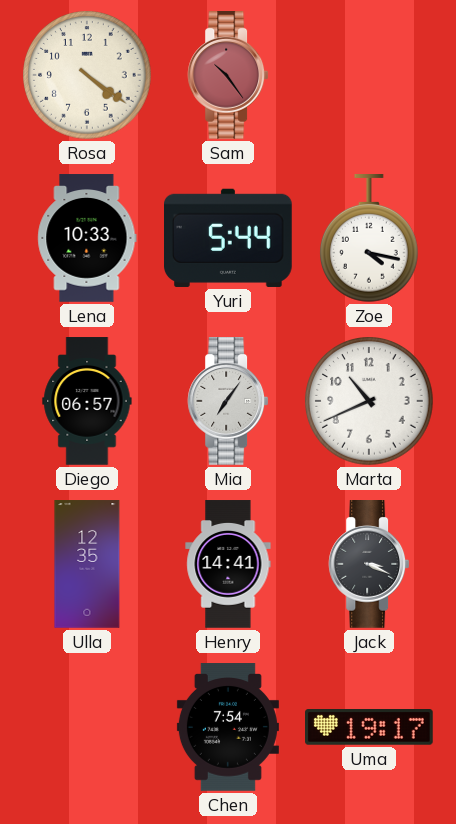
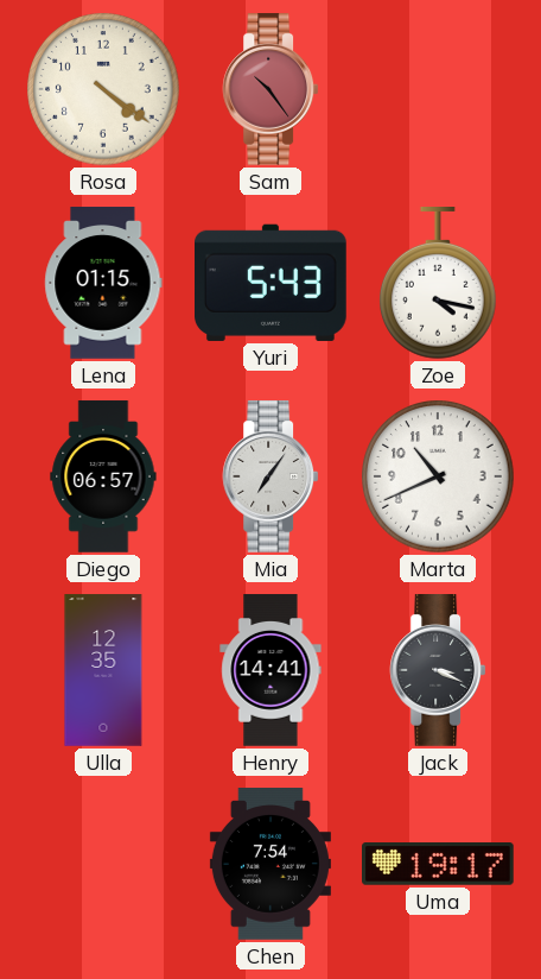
Lena: 10:33 -> 01:15
Yuri: 5:44 -> 5:43
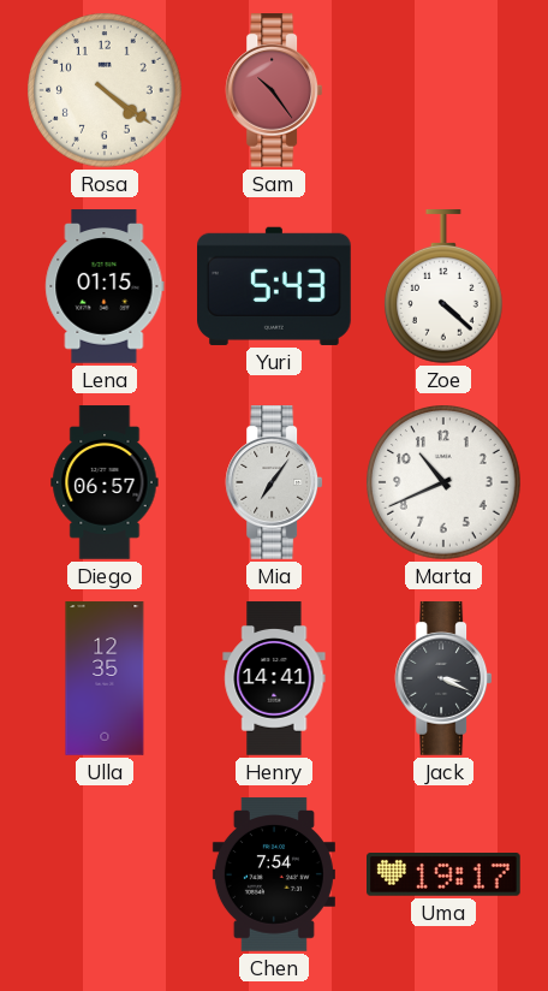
Zoe: 4:17 -> 4:22
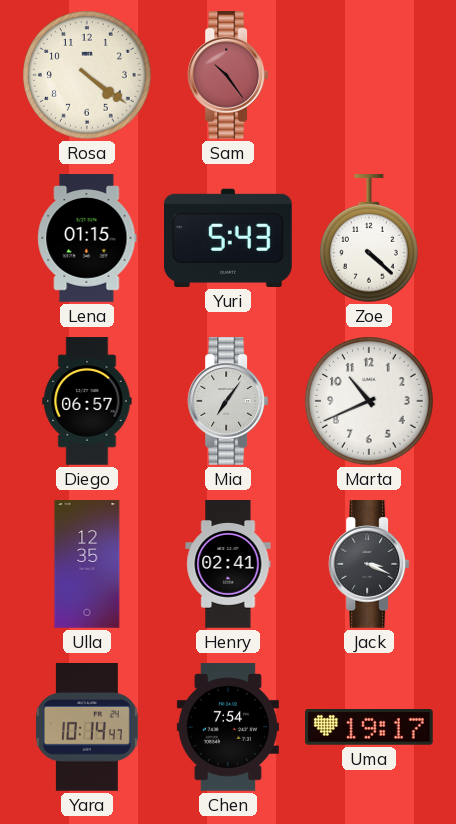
Henry: 14:41 -> 02:41
Yara: none -> 10:14
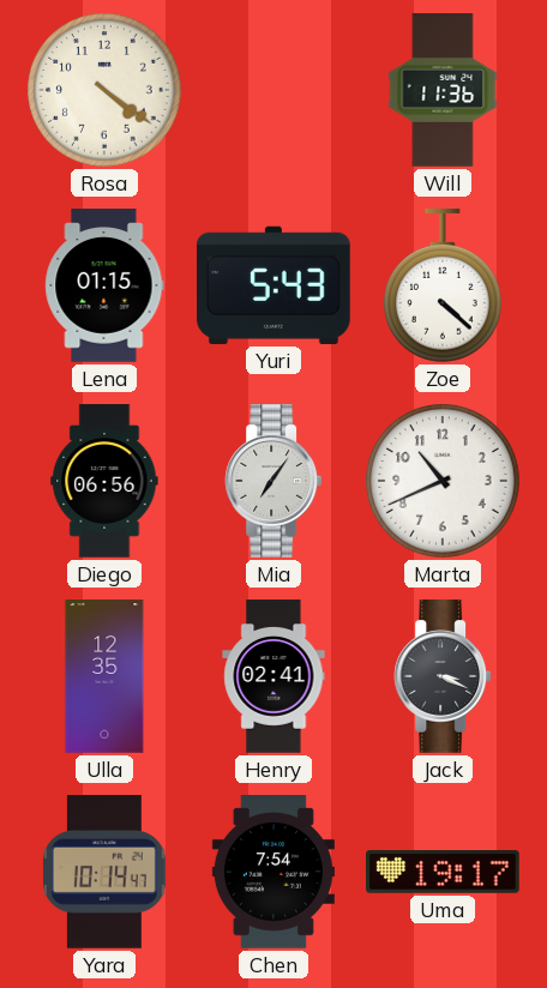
Sam: 10:24 -> none
Will: none -> 11:36
Diego: 06:57 -> 06:56
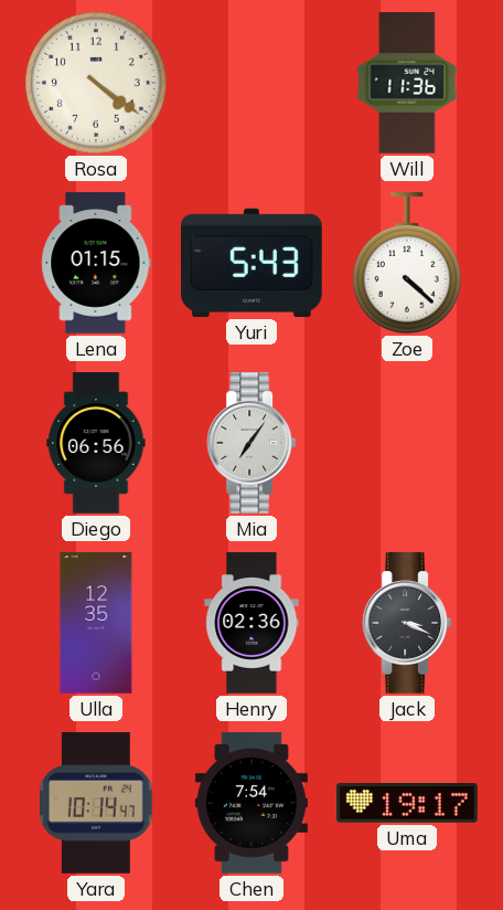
Marta: 10:41 -> none
Henry: 02:41 -> 02:36
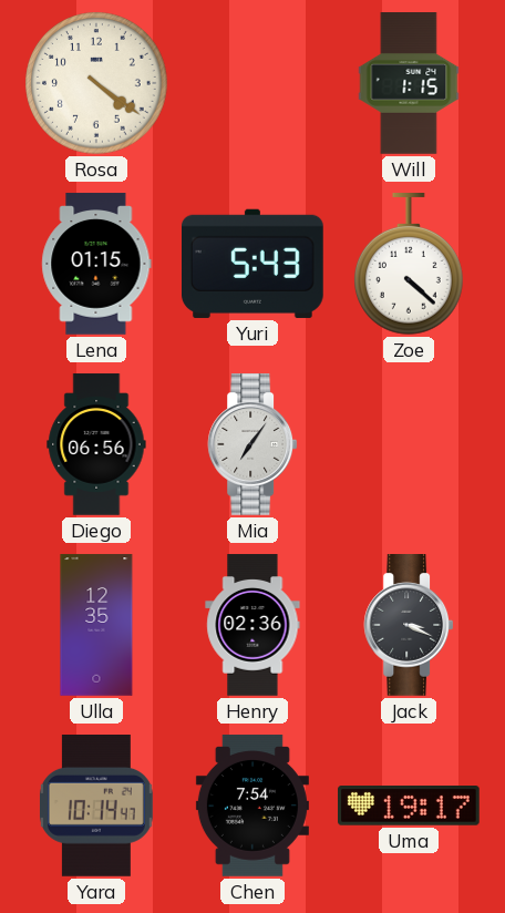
Will: 11:36 -> 1:15
